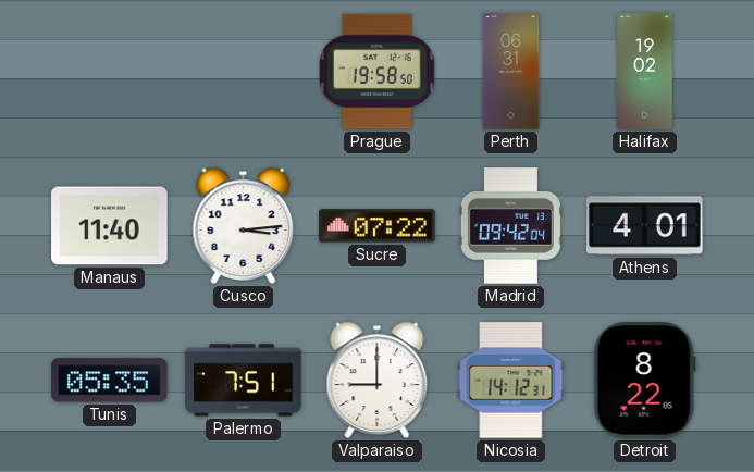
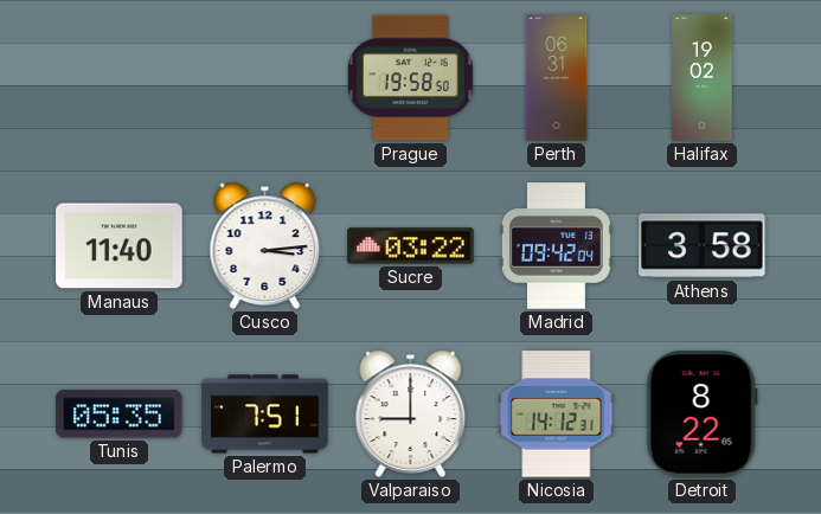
Sucre: 07:22 -> 03:22
Athens: 4:01 -> 3:58
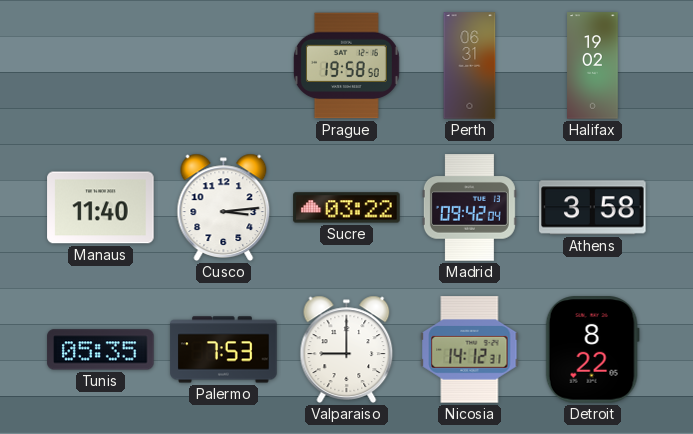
Palermo: 7:51 -> 7:53
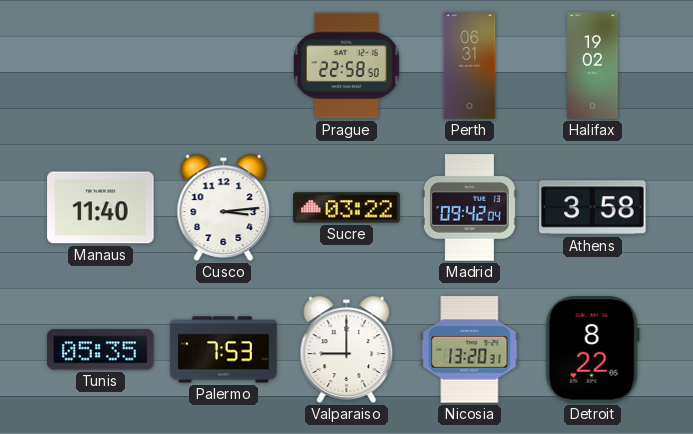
Prague: 19:58 -> 22:58
Nicosia: 14:12 -> 13:20
